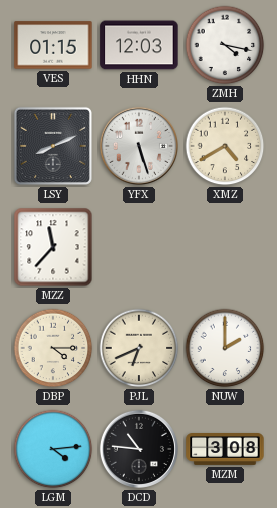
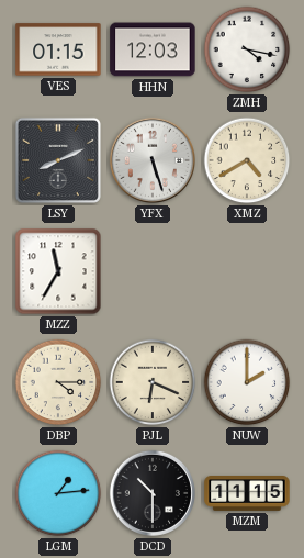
MZZ: 11:37 -> 11:35
PJL: 6:41 -> 6:19
LGM: 4:14 -> 1:14
DCD: 10:46 -> 10:30
MZM: 3:08 -> 11:15
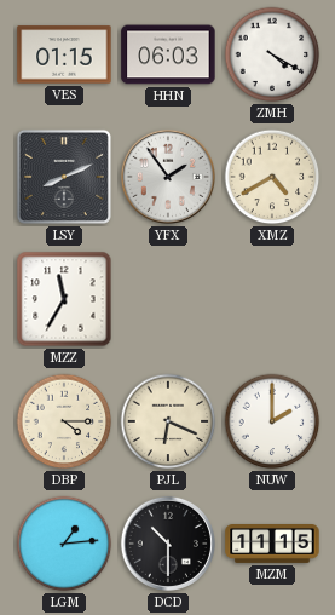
HHN: 12:03 -> 06:03
ZMH: 4:17 -> 4:20
YFX: 5:27 -> 1:54
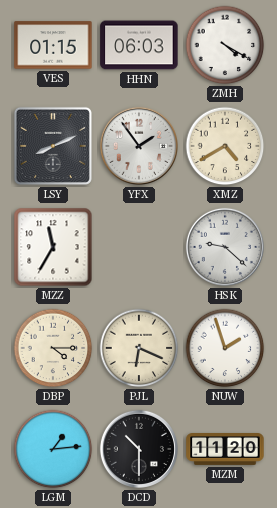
HSK: none -> 9:22
NUW: 2:00 -> 1:57
MZM: 11:15 -> 11:20
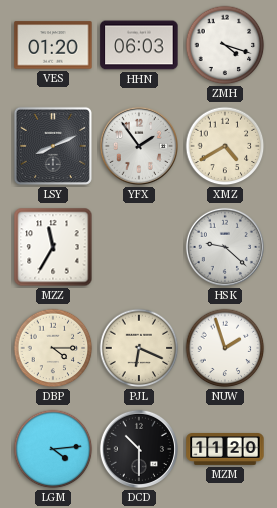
VES: 01:15 -> 01:20
ZMH: 4:20 -> 4:18
LGM: 1:14 -> 4:14
